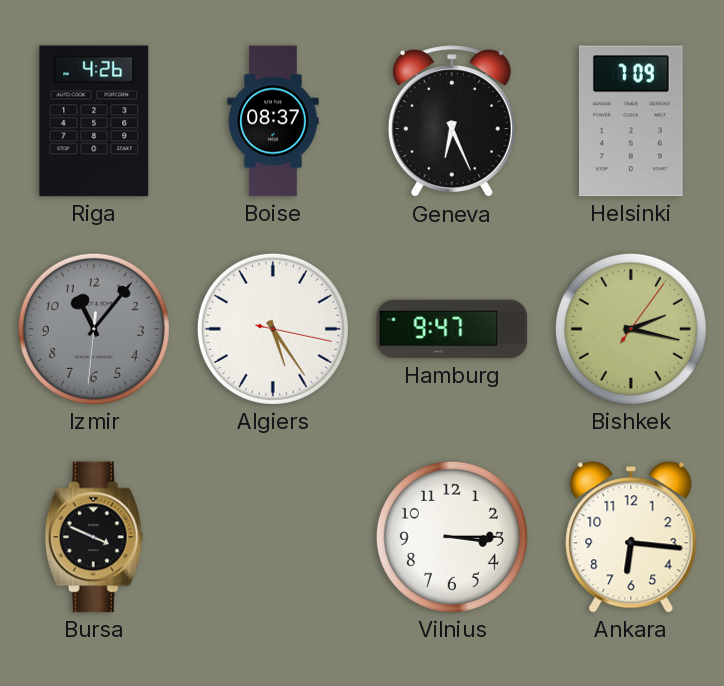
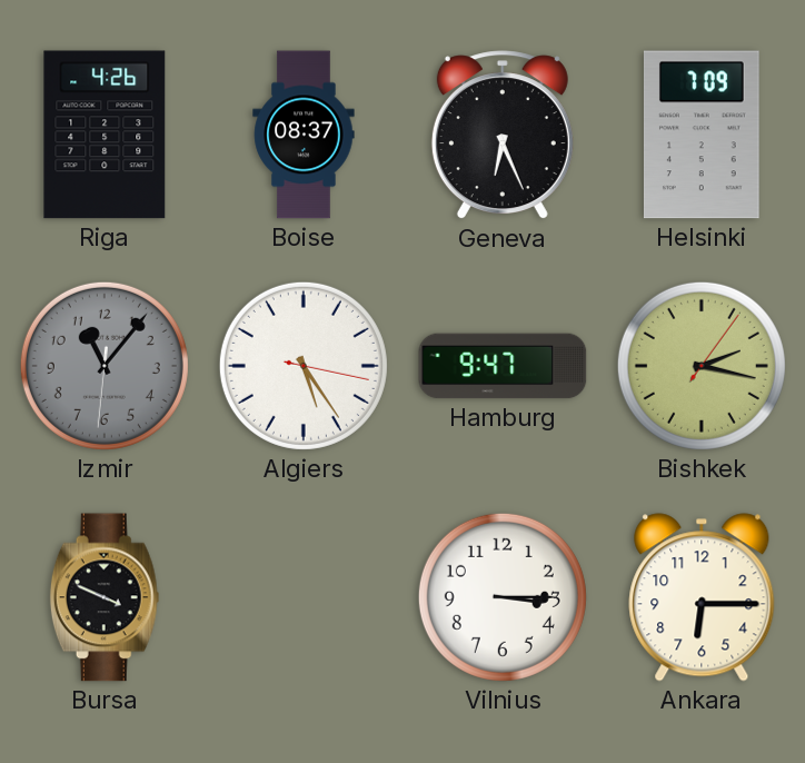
Ankara: 6:16 -> 6:15
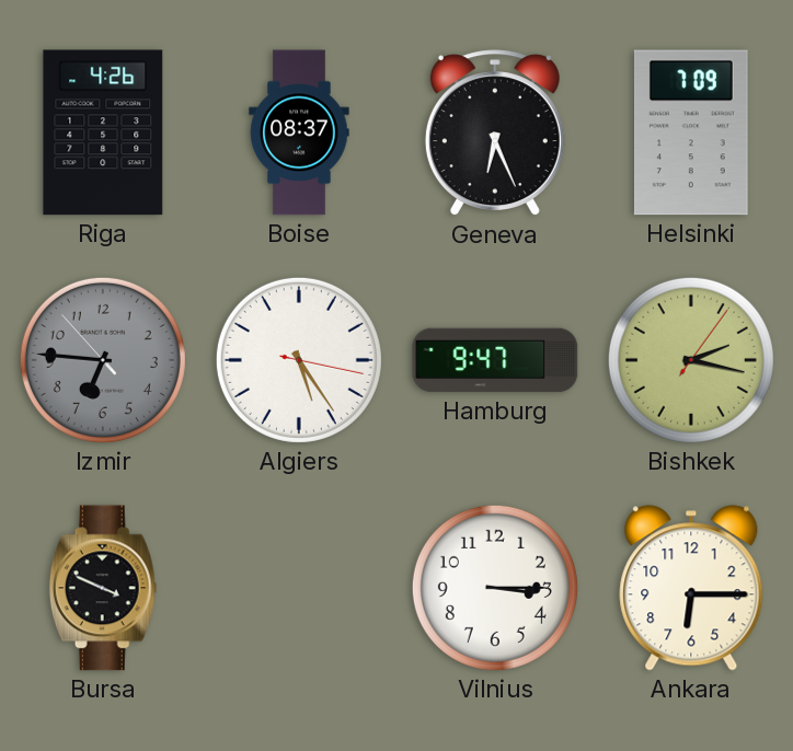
Izmir: 11:06 -> 6:45
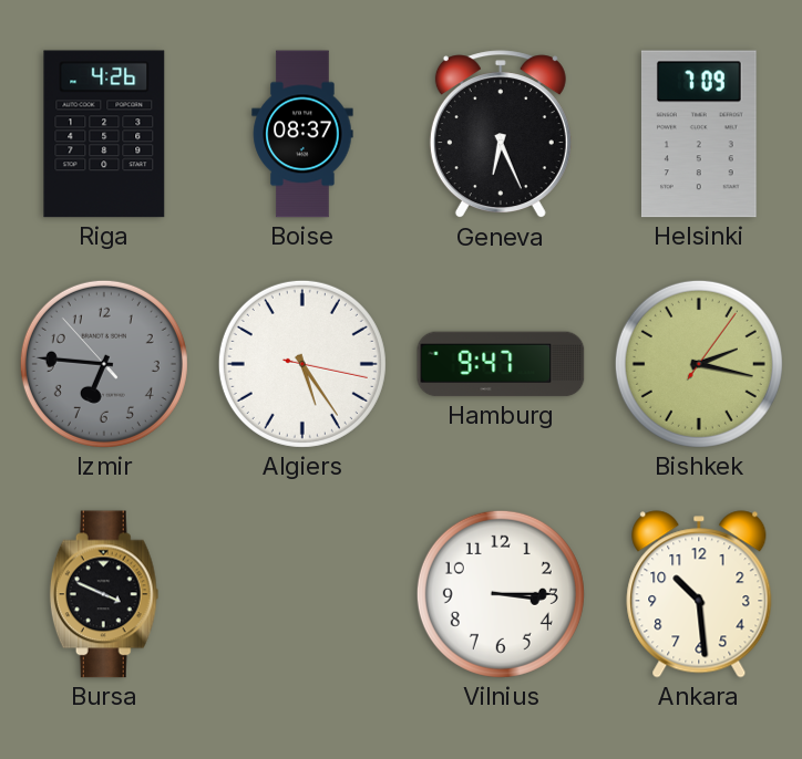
Ankara: 6:15 -> 10:29
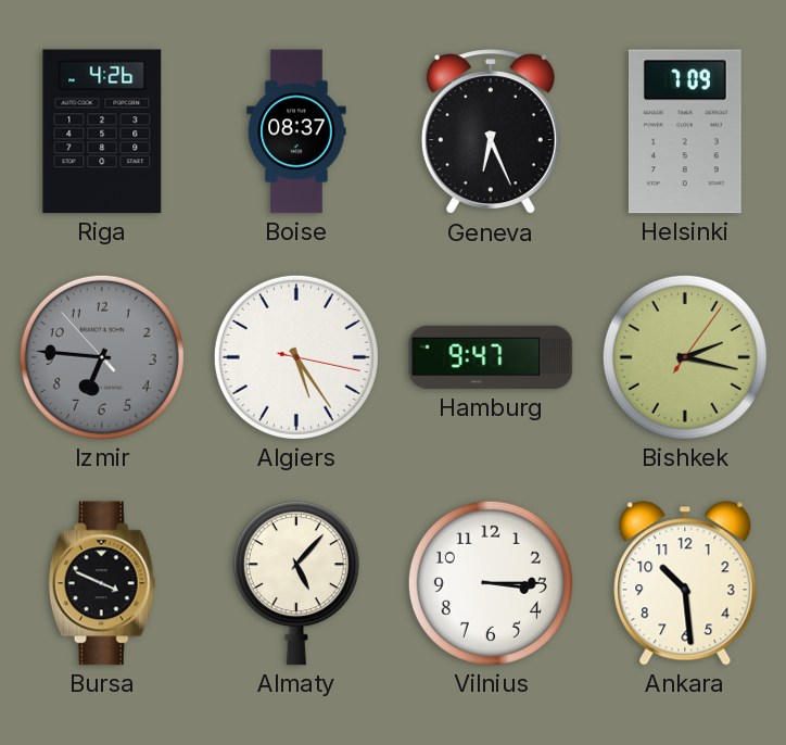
Almaty: none -> 5:07
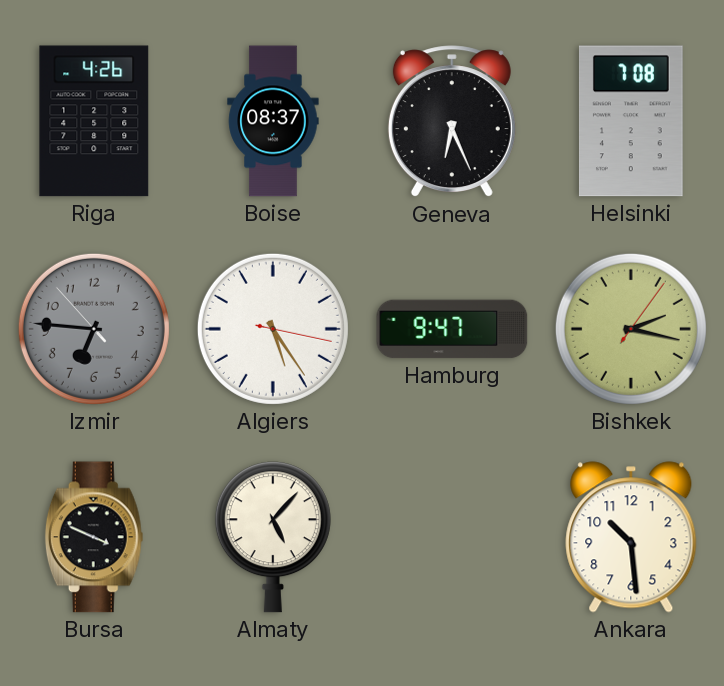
Helsinki: 7:09 -> 7:08
Vilnius: 3:15 -> none
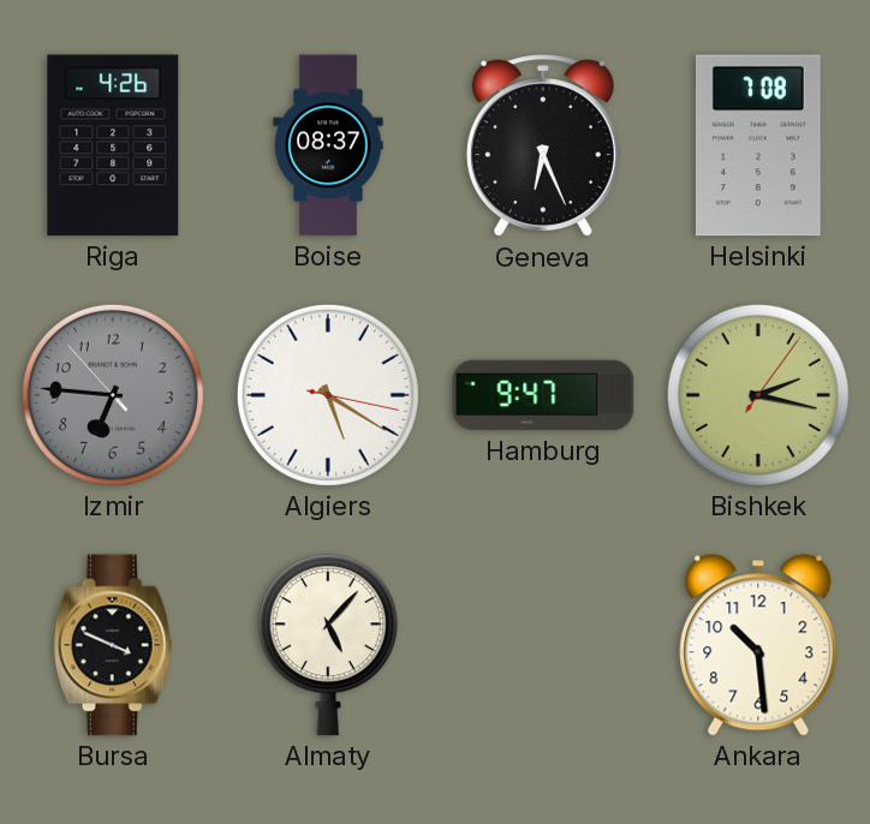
Algiers: 5:24 -> 5:20
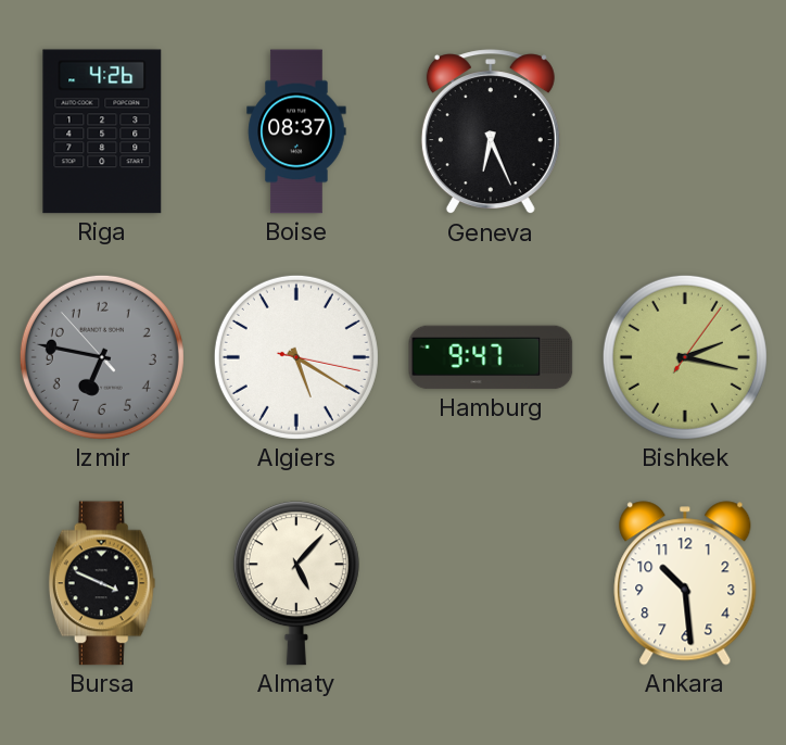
Helsinki: 7:08 -> none
Izmir: 6:45 -> 6:46
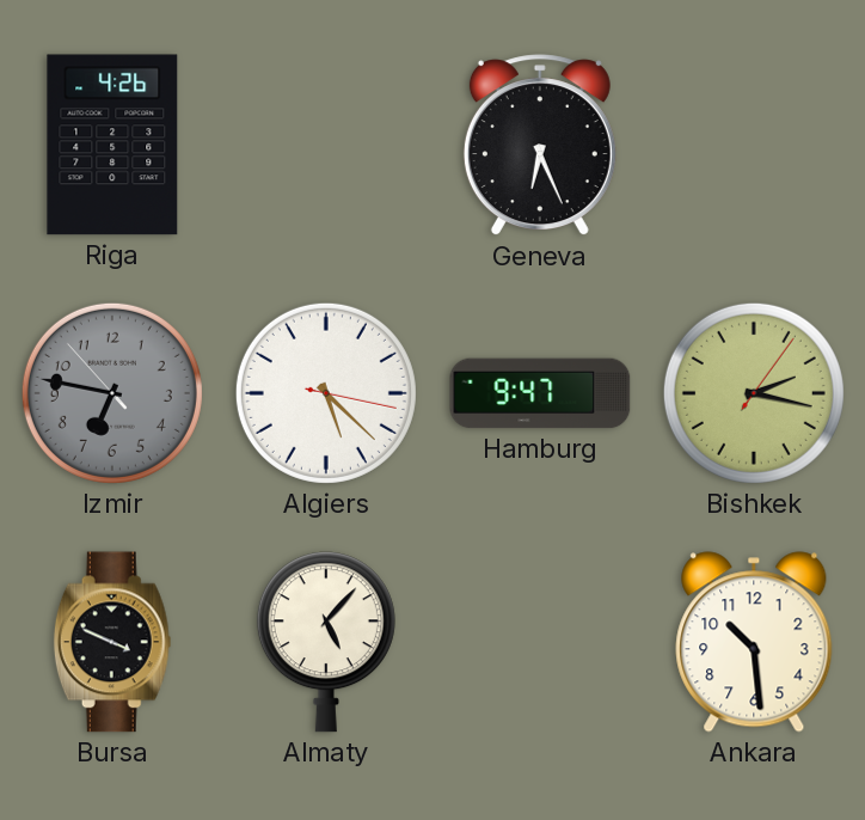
Boise: 08:37 -> none
Algiers: 5:20 -> 5:22
